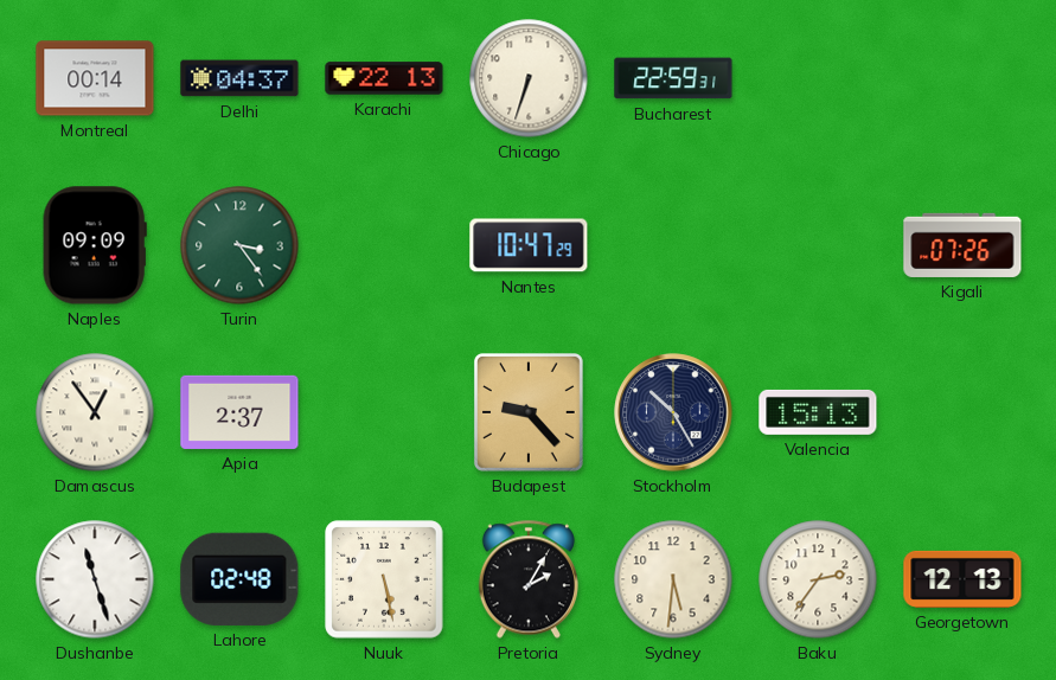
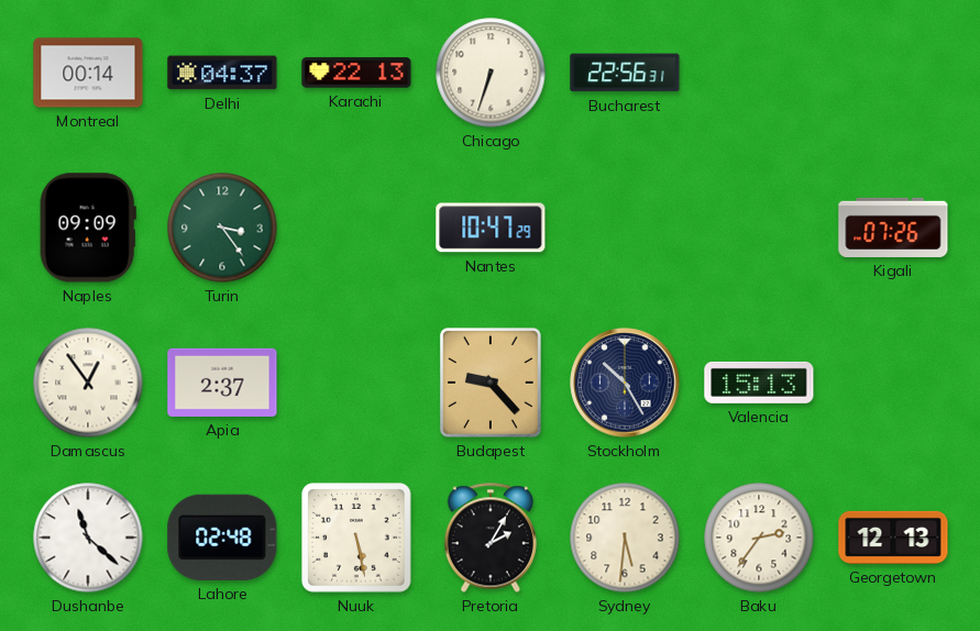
Bucharest: 22:59 -> 22:56
Dushanbe: 11:27 -> 11:22
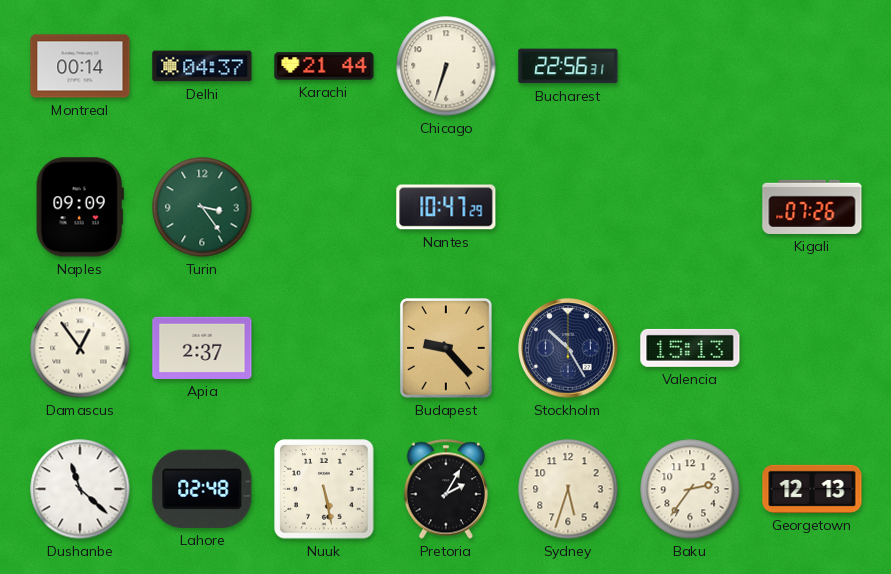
Karachi: 22:13 -> 21:44
Sydney: 5:31 -> 5:33
